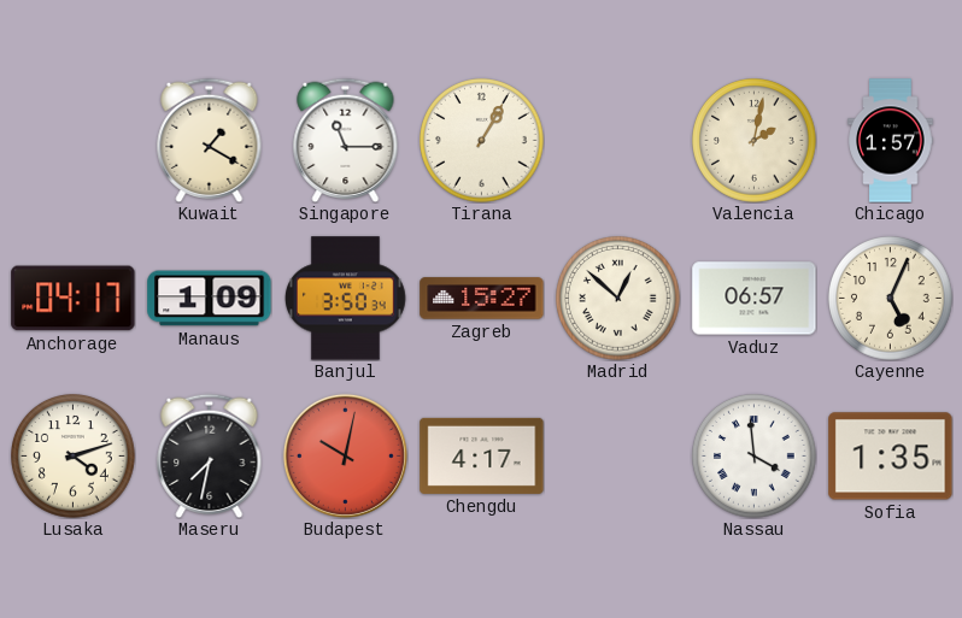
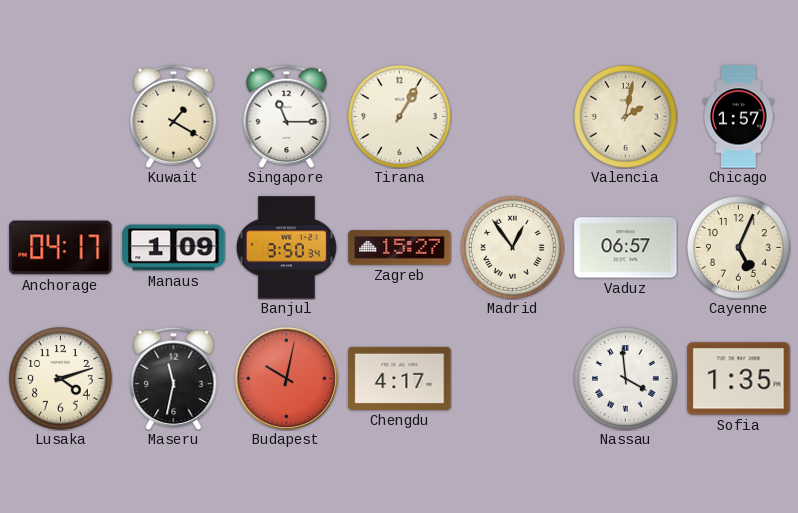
Madrid: 12:52 -> 12:54
Maseru: 7:32 -> 11:32
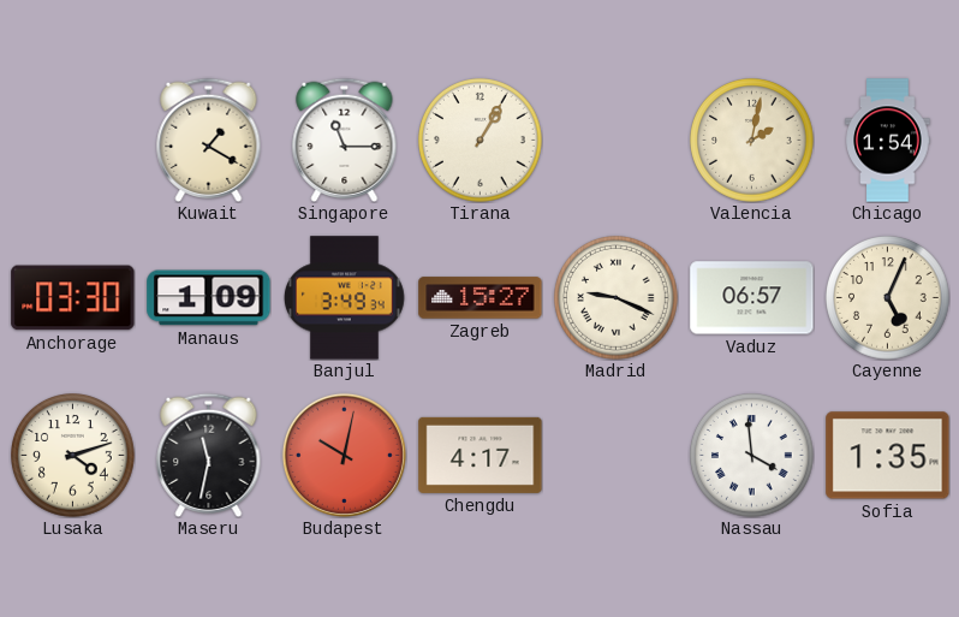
Chicago: 1:57 -> 1:54
Anchorage: 04:17 -> 03:30
Banjul: 3:50 -> 3:49
Madrid: 12:54 -> 9:19
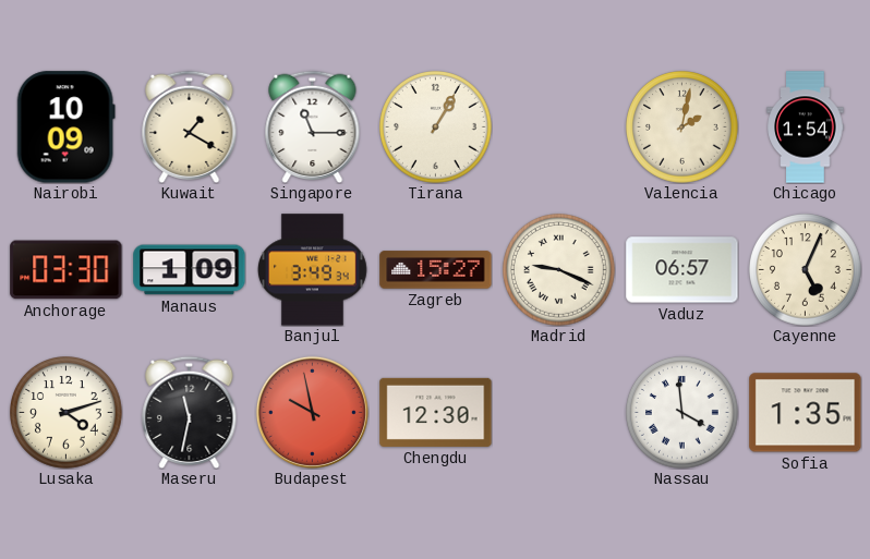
Nairobi: none -> 10:09
Budapest: 10:02 -> 9:58
Chengdu: 4:17 -> 12:30
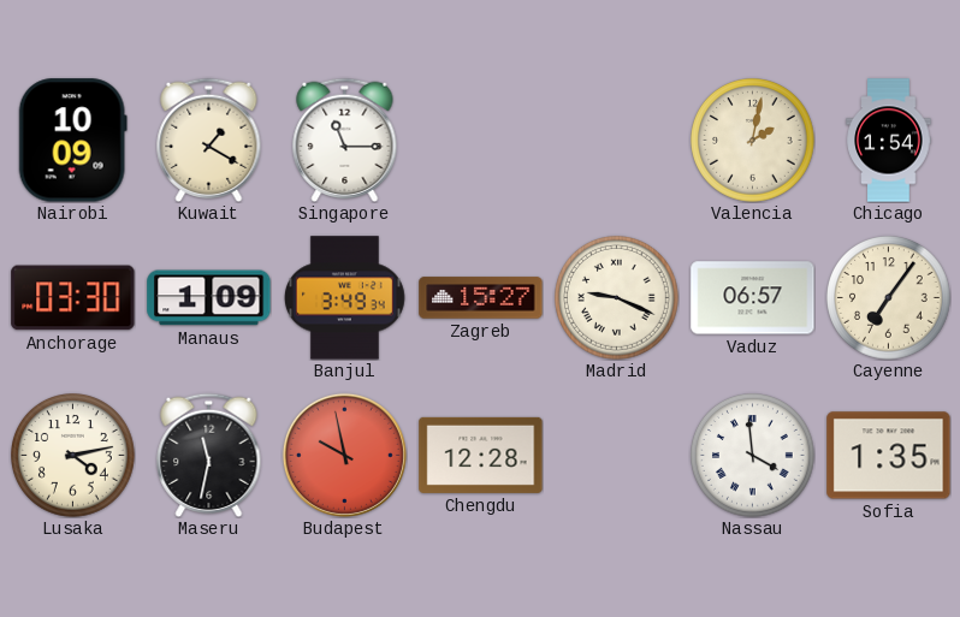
Tirana: 1:05 -> none
Cayenne: 5:04 -> 7:06
Lusaka: 4:12 -> 4:13
Chengdu: 12:30 -> 12:28
